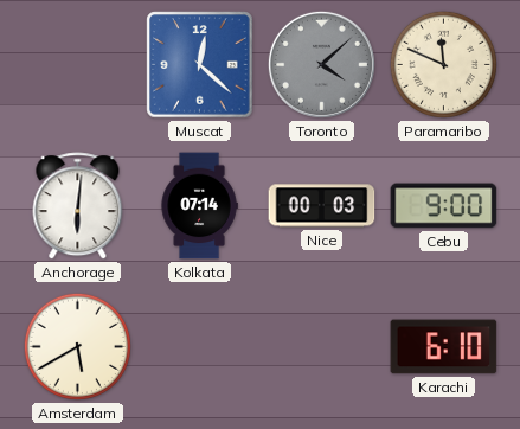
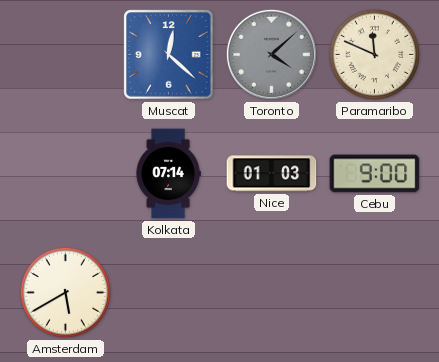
Anchorage: 6:01 -> none
Nice: 00:03 -> 01:03
Karachi: 6:10 -> none
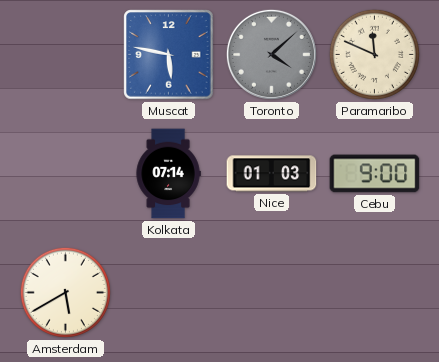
Muscat: 12:22 -> 5:47
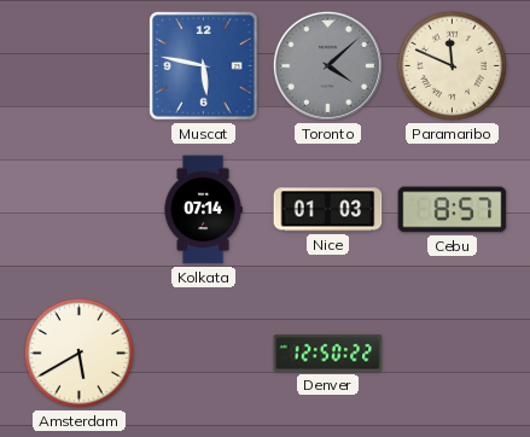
Cebu: 9:00 -> 8:57
Denver: none -> 12:50
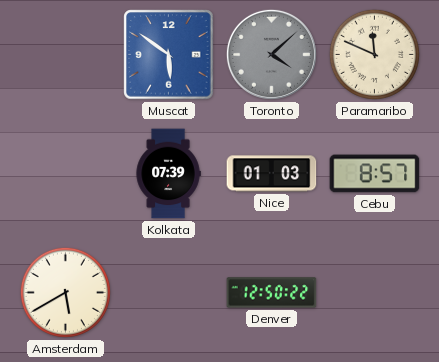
Muscat: 5:47 -> 5:51
Kolkata: 07:14 -> 07:39
